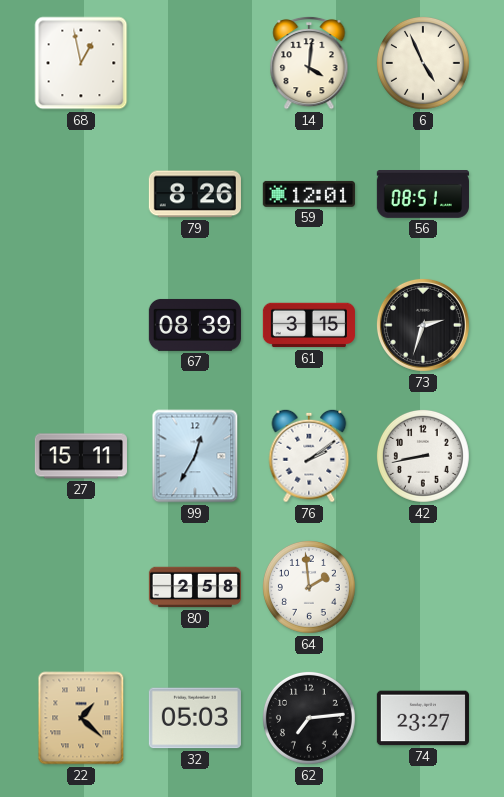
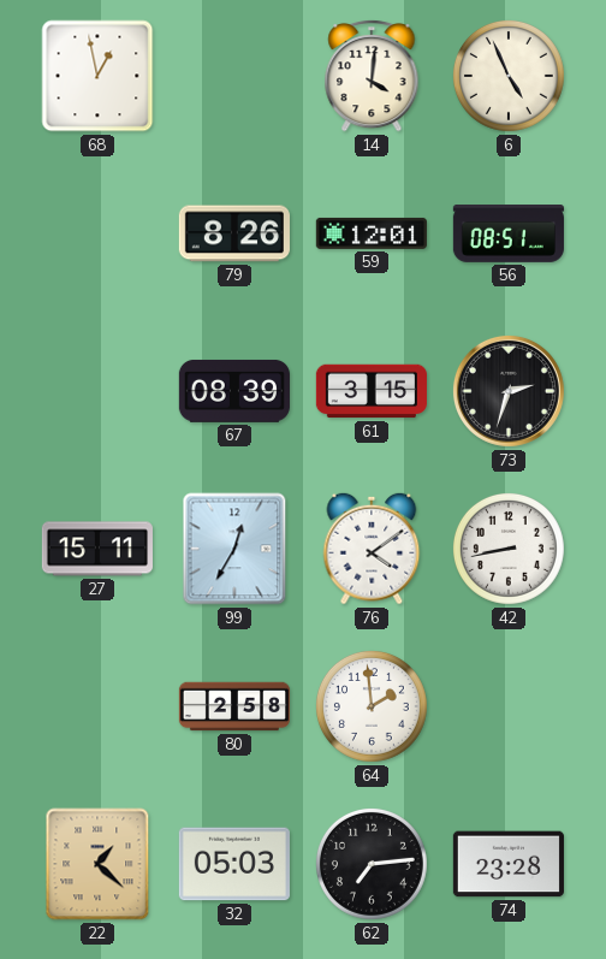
76: 2:09 -> 4:09
74: 23:27 -> 23:28
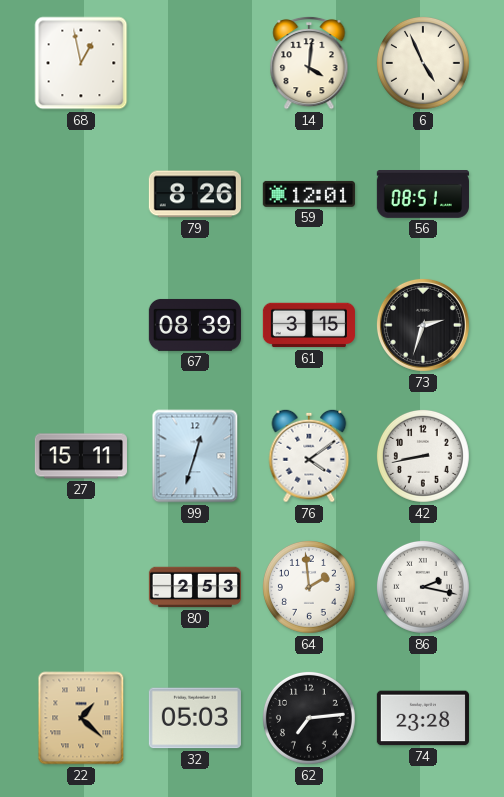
99: 12:35 -> 12:33
80: 2:58 -> 2:53
86: none -> 2:17
